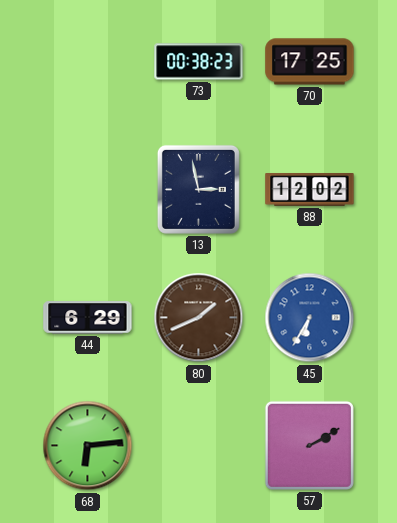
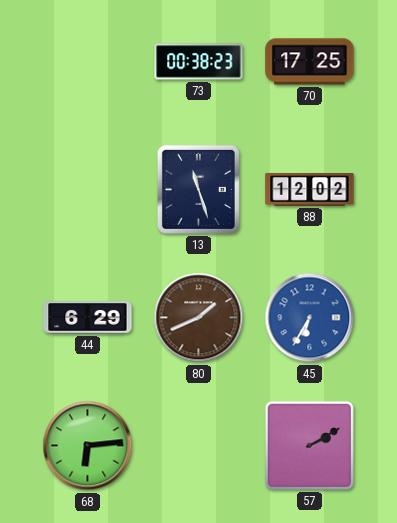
13: 2:58 -> 11:27
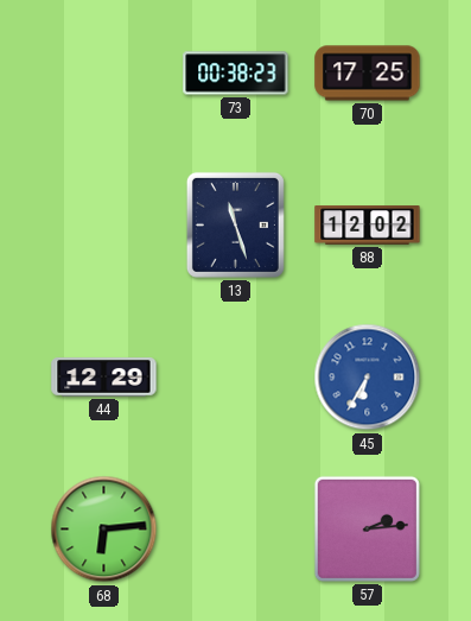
44: 6:29 -> 12:29
80: 1:41 -> none
57: 2:10 -> 2:14
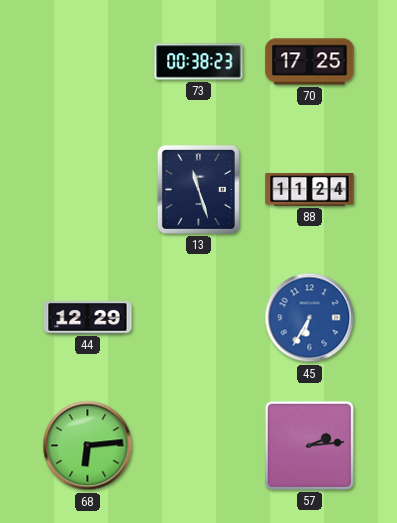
88: 12:02 -> 11:24
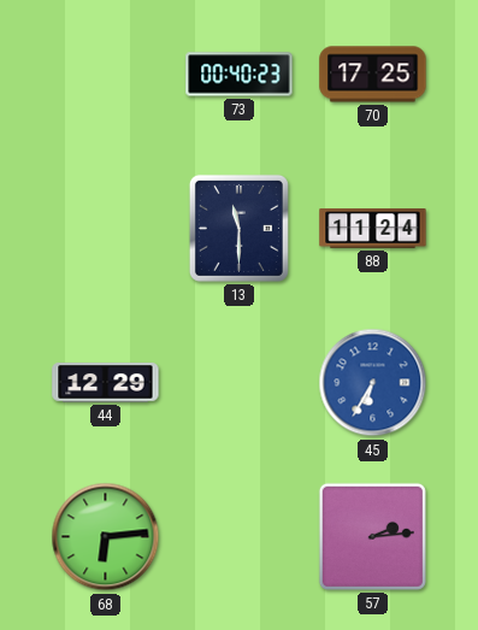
73: 00:38 -> 00:40
13: 11:27 -> 11:30
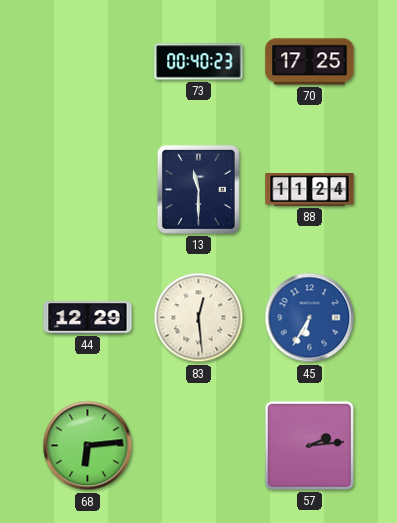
83: none -> 12:29
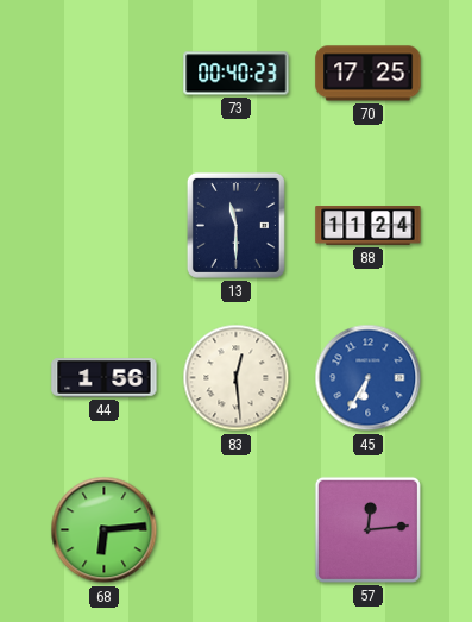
44: 12:29 -> 1:56
57: 2:14 -> 12:14
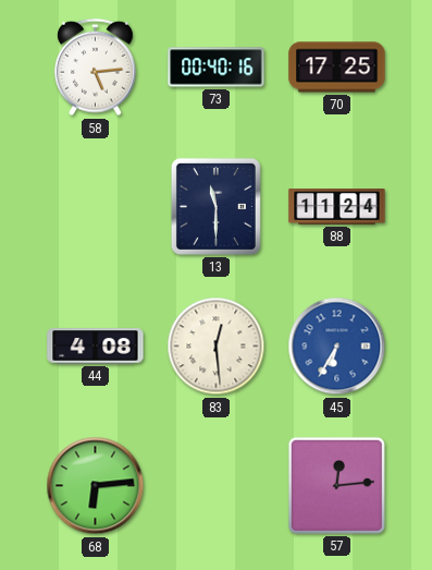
58: none -> 5:14
73: 00:40:23 -> 00:40:16
44: 1:56 -> 4:08
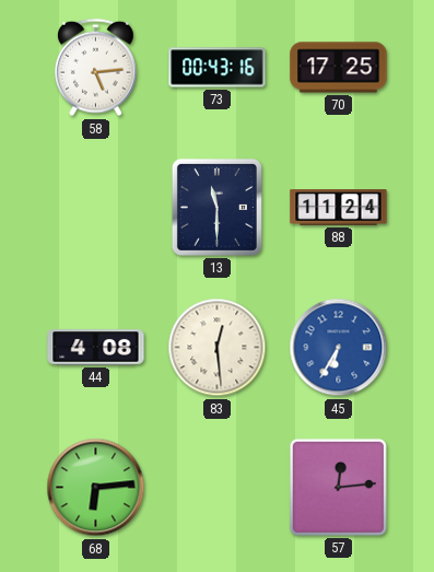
73: 00:40 -> 00:43
